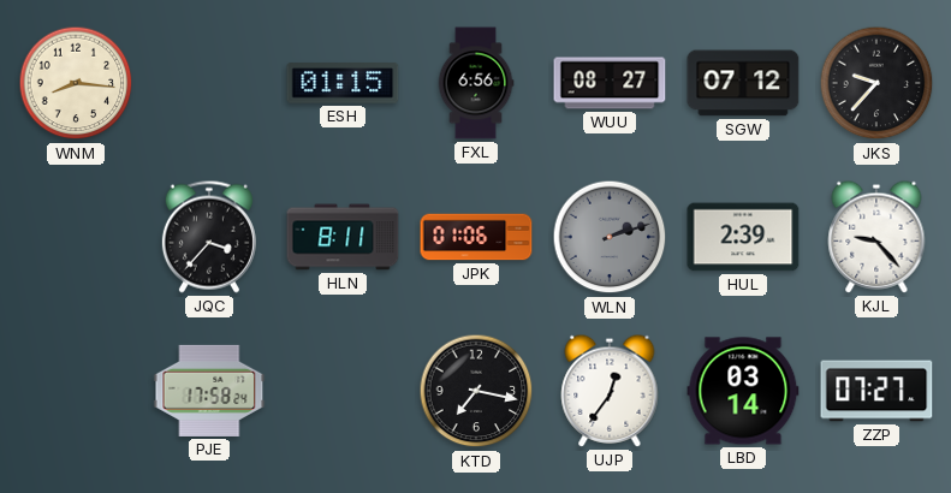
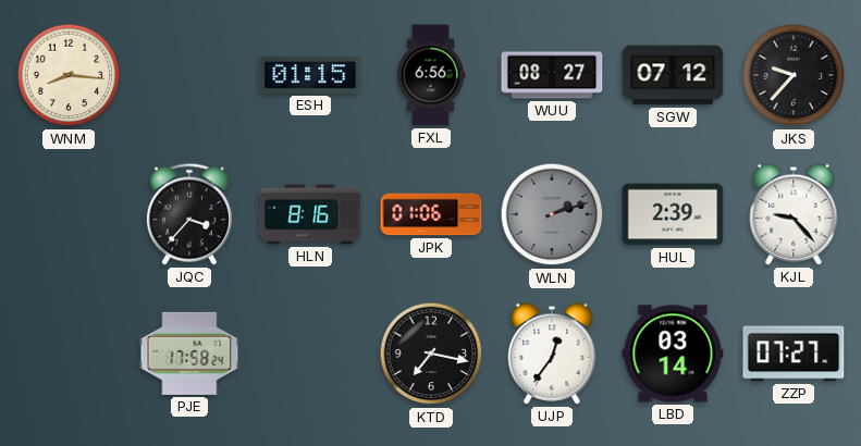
HLN: 8:11 -> 8:16
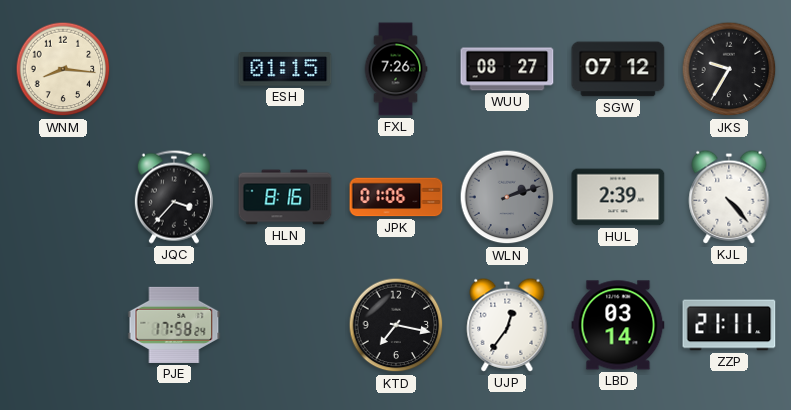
FXL: 6:56 -> 7:26
JKS: 9:37 -> 9:35
KJL: 9:23 -> 4:23
ZZP: 07:27 -> 21:11
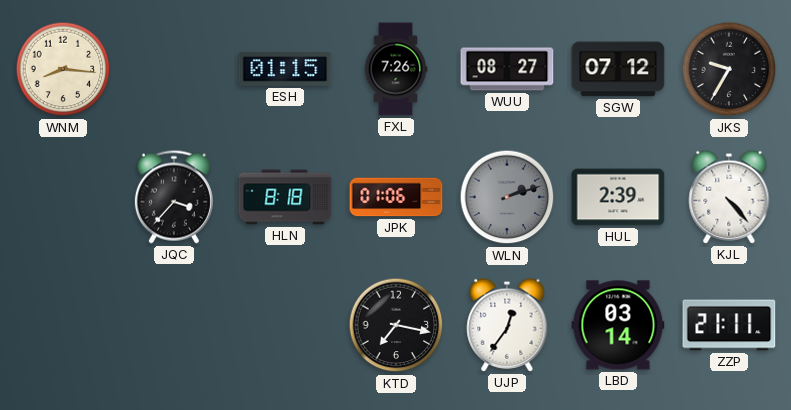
HLN: 8:16 -> 8:18
PJE: 17:58 -> none
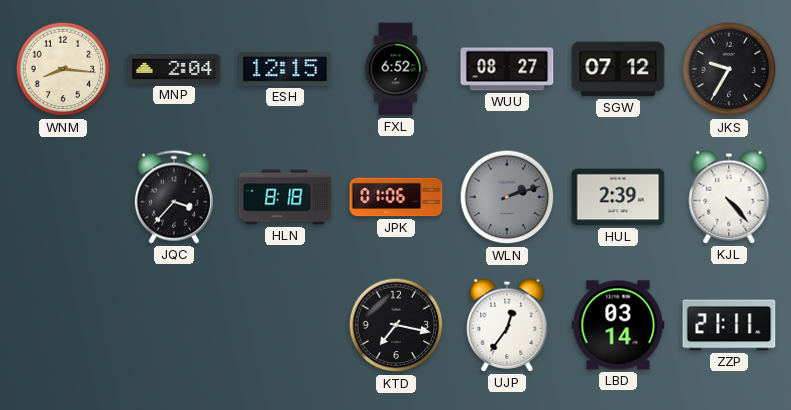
MNP: none -> 2:04
ESH: 01:15 -> 12:15
FXL: 7:26 -> 6:52
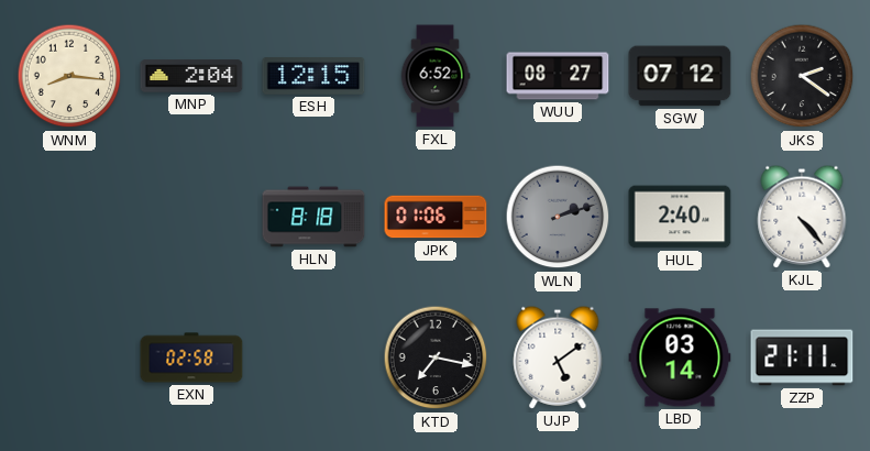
JKS: 9:35 -> 2:21
JQC: 3:37 -> none
HUL: 2:39 -> 2:40
EXN: none -> 02:58
UJP: 12:36 -> 5:09
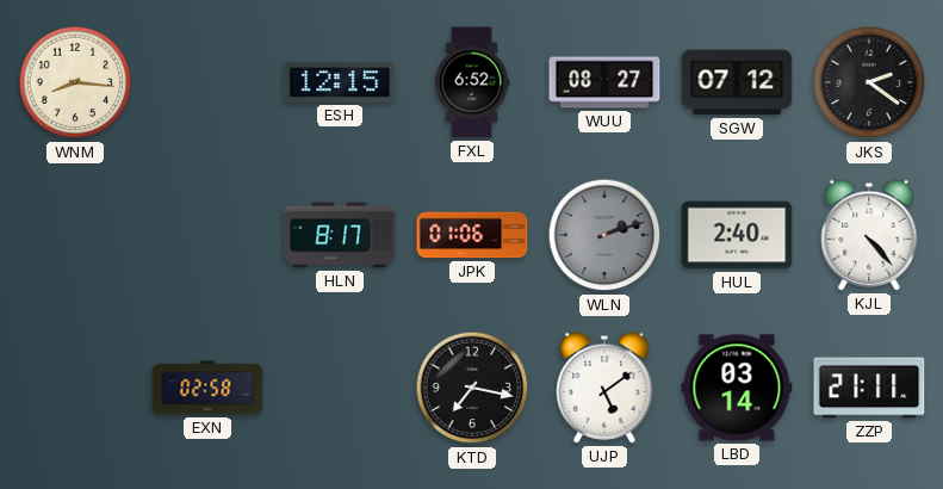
MNP: 2:04 -> none
HLN: 8:18 -> 8:17
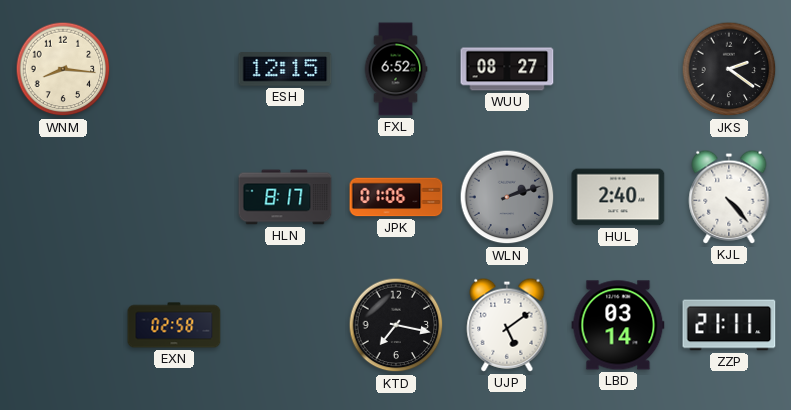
SGW: 07:12 -> none
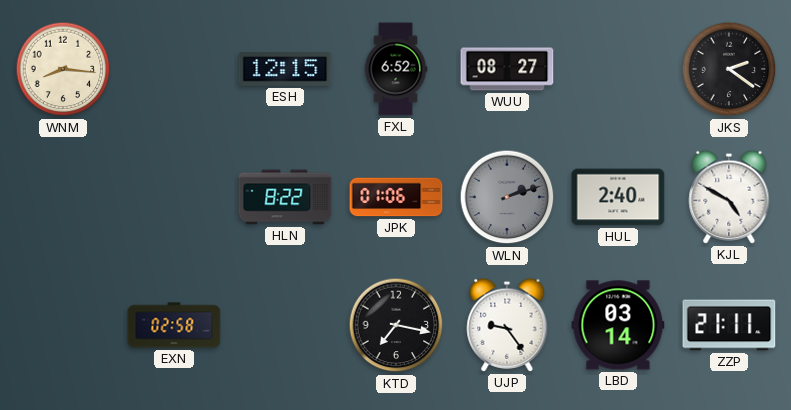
HLN: 8:17 -> 8:22
KJL: 4:23 -> 4:50
UJP: 5:09 -> 9:24
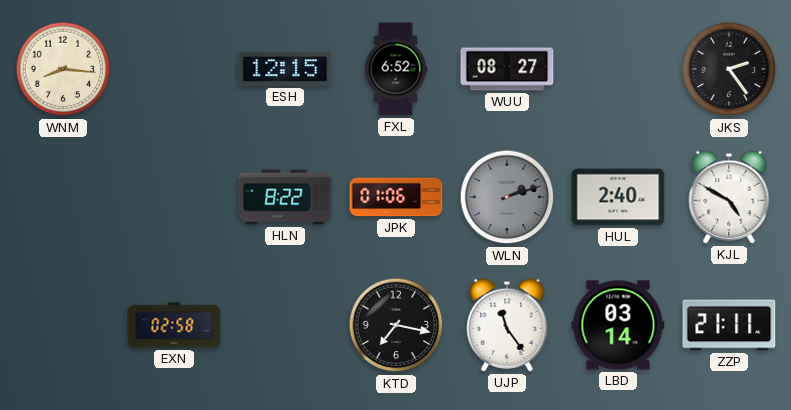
JKS: 2:21 -> 2:24
UJP: 9:24 -> 11:24
